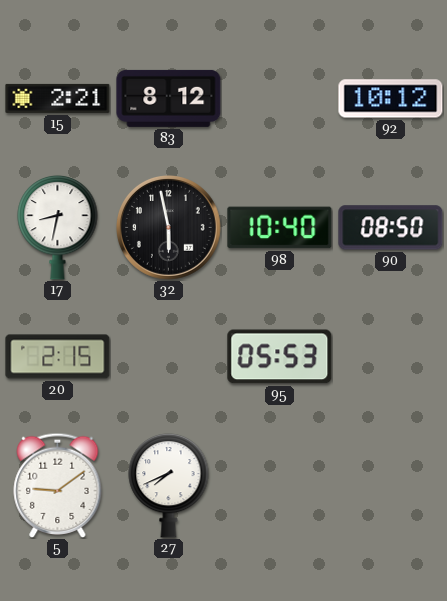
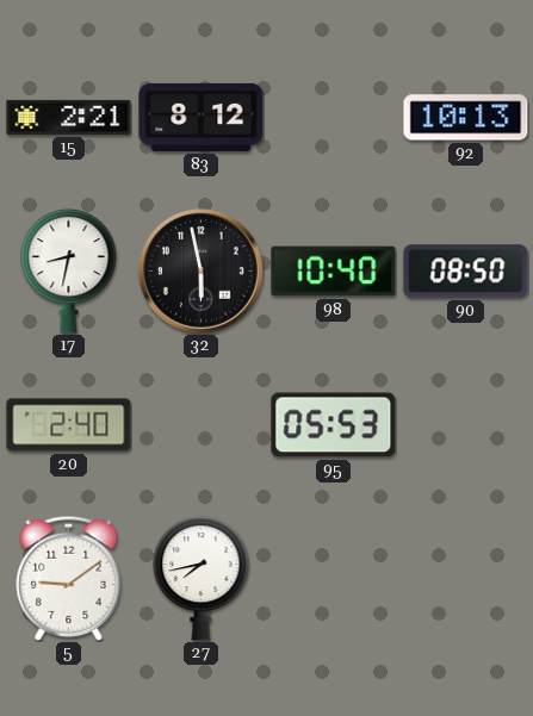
92: 10:12 -> 10:13
20: 2:15 -> 2:40
27: 7:41 -> 7:43
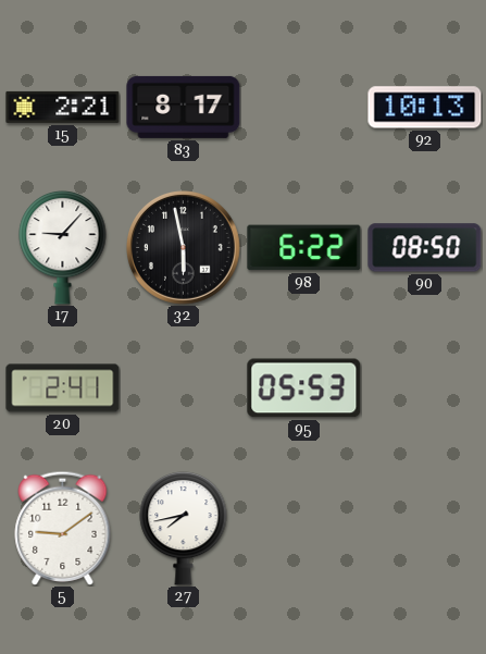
83: 8:12 -> 8:17
17: 8:32 -> 9:07
98: 10:40 -> 6:22
20: 2:40 -> 2:41
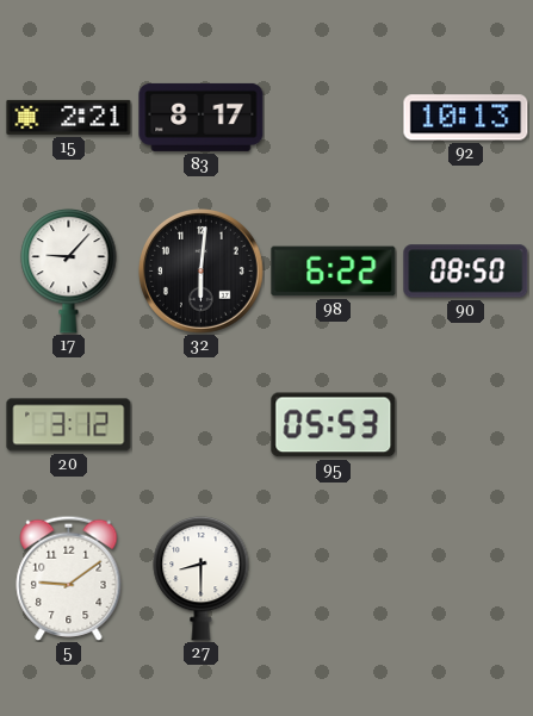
32: 5:58 -> 6:01
20: 2:41 -> 3:12
27: 7:43 -> 8:30
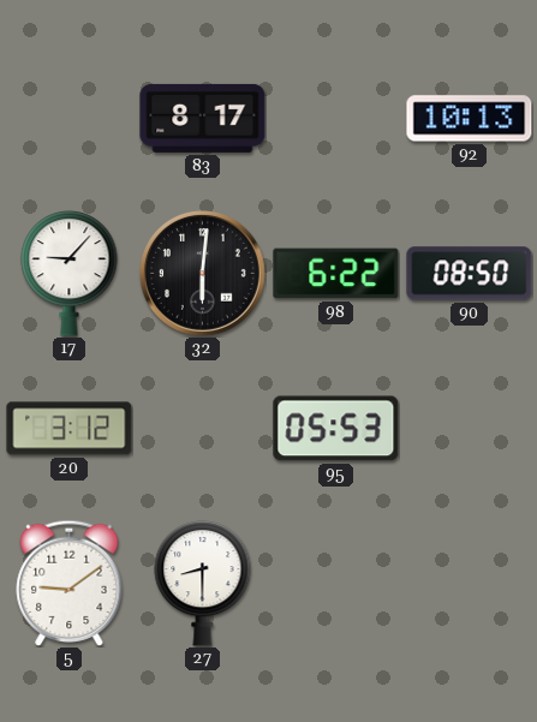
15: 2:21 -> none
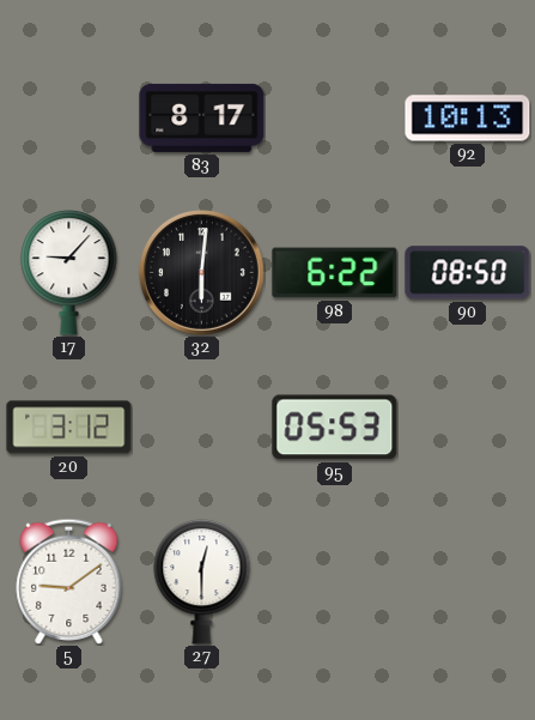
27: 8:30 -> 12:30
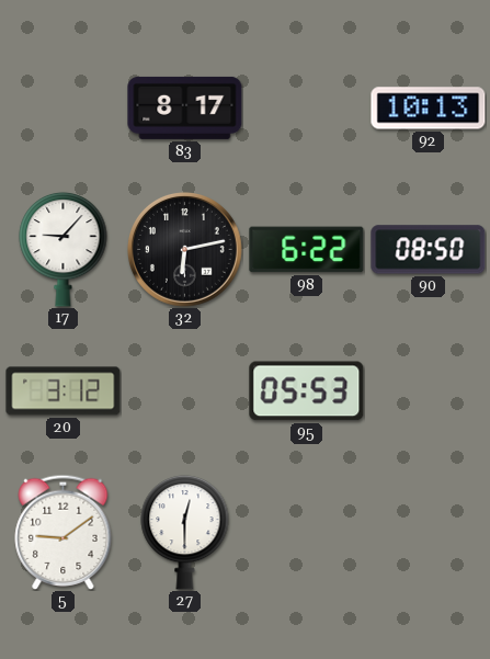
32: 6:01 -> 6:13
